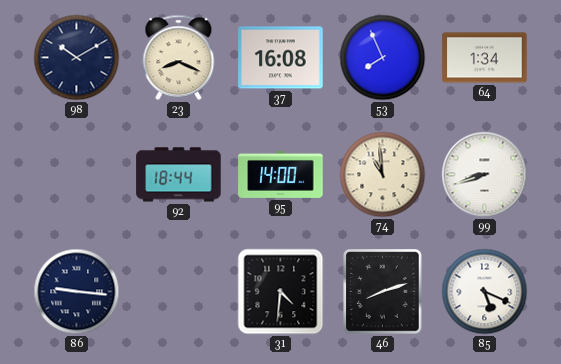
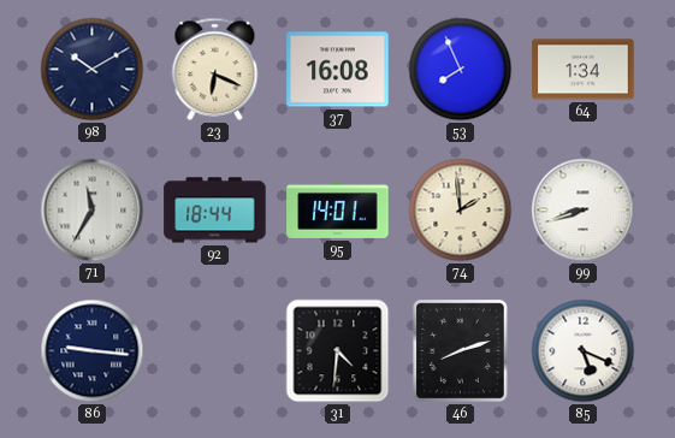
23: 8:19 -> 6:19
71: none -> 11:35
95: 14:00 -> 14:01
74: 10:59 -> 1:59
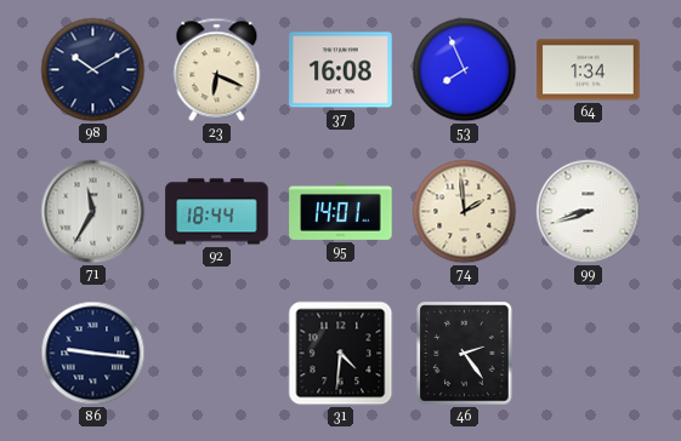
46: 8:12 -> 2:24
85: 5:19 -> none
